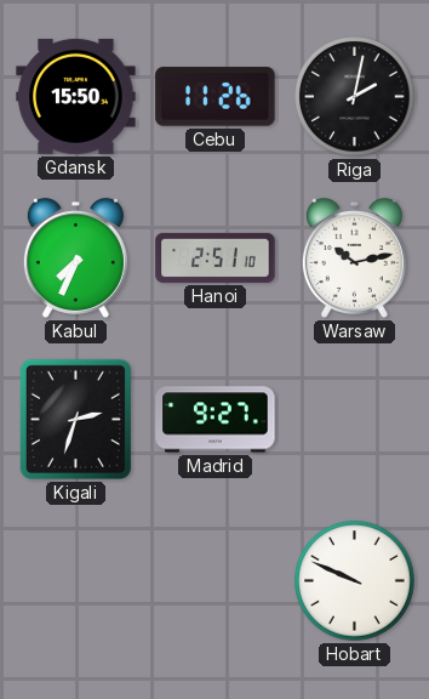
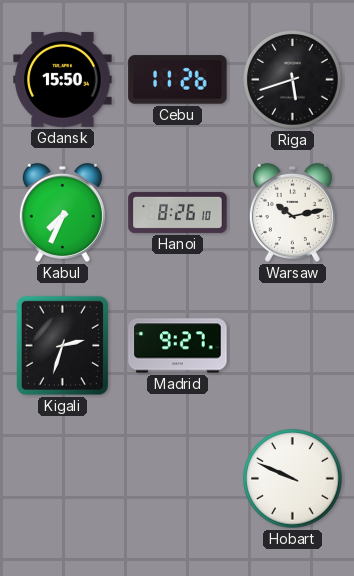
Riga: 2:02 -> 5:42
Hanoi: 2:51 -> 8:26
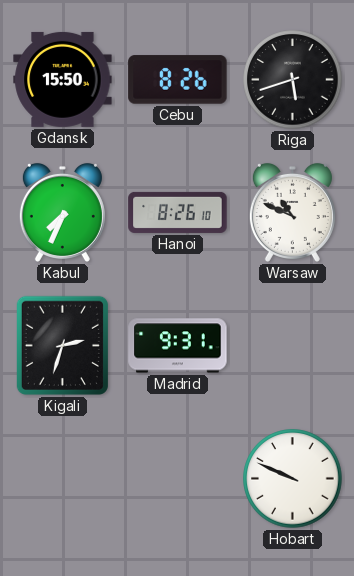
Cebu: 11:26 -> 8:26
Warsaw: 10:13 -> 10:49
Madrid: 9:27 -> 9:31
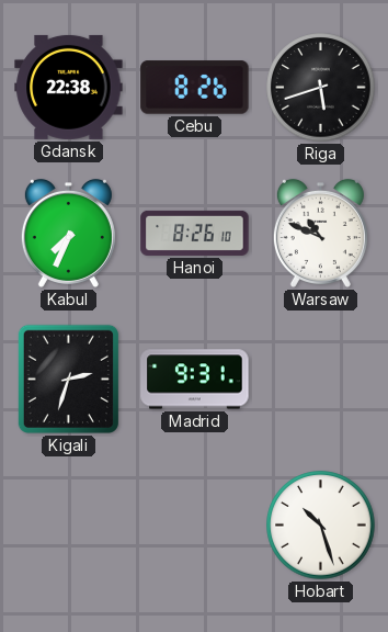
Gdansk: 15:50 -> 22:38
Hobart: 9:49 -> 10:27
